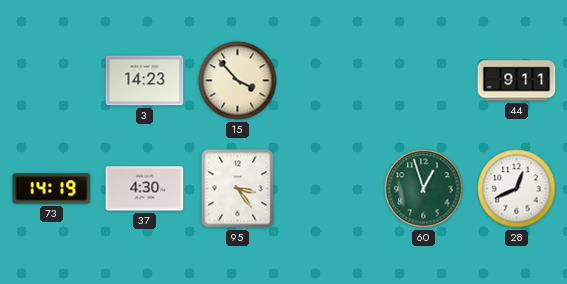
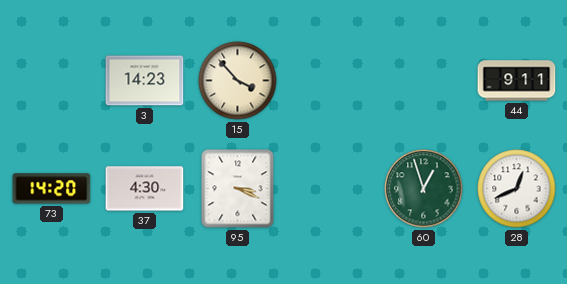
73: 14:19 -> 14:20
95: 3:24 -> 3:19
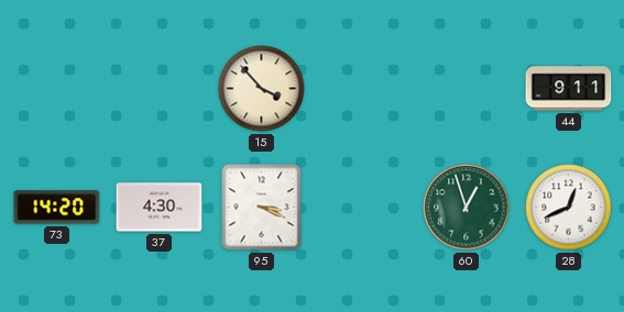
3: 14:23 -> none
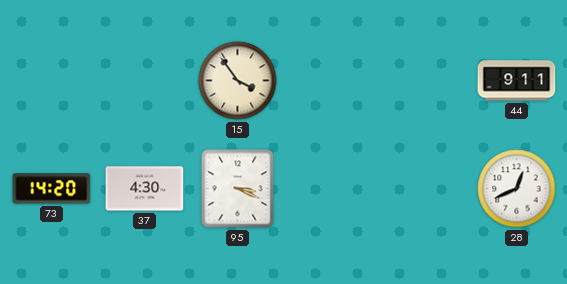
15: 3:53 -> 3:54
60: 12:57 -> none
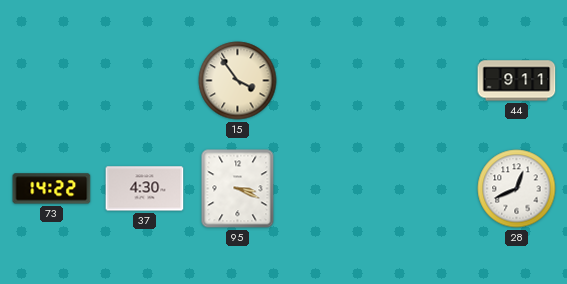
73: 14:20 -> 14:22
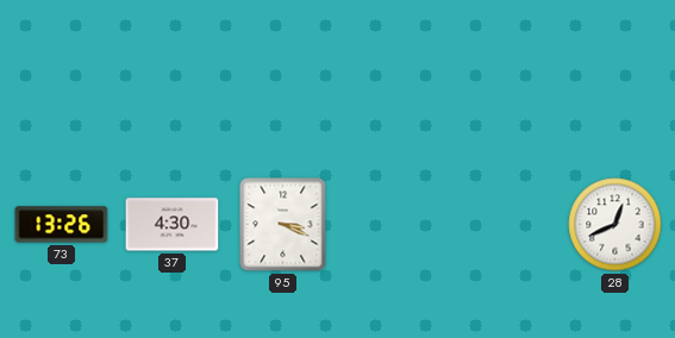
15: 3:54 -> none
44: 9:11 -> none
73: 14:22 -> 13:26
